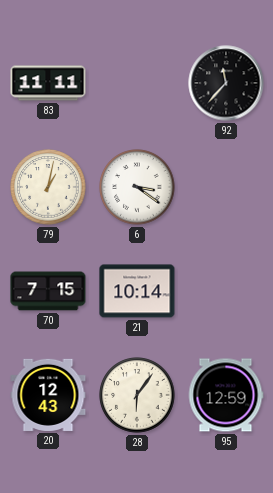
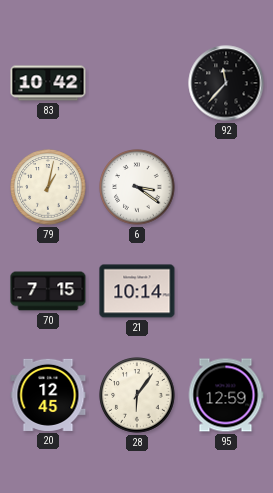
83: 11:11 -> 10:42
20: 12:43 -> 12:45
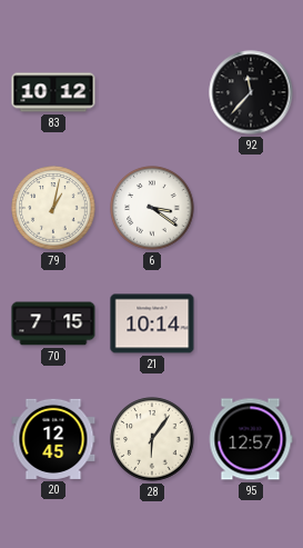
83: 10:42 -> 10:12
95: 12:59 -> 12:57
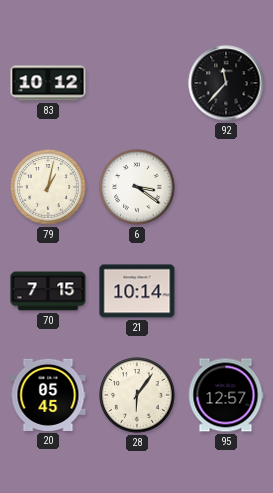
20: 12:45 -> 05:45
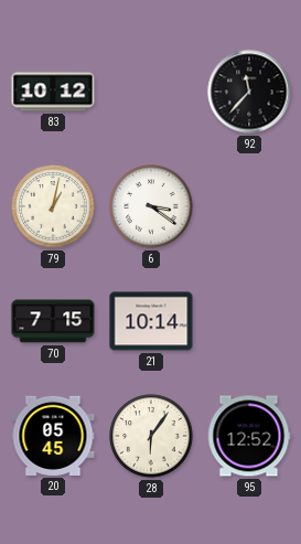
95: 12:57 -> 12:52
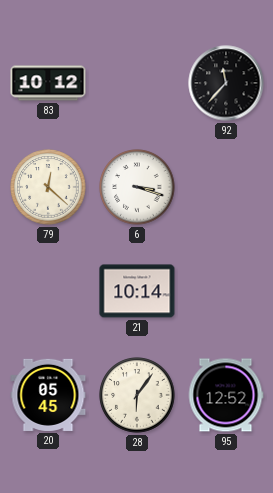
79: 1:02 -> 12:22
6: 3:21 -> 3:18
70: 7:15 -> none
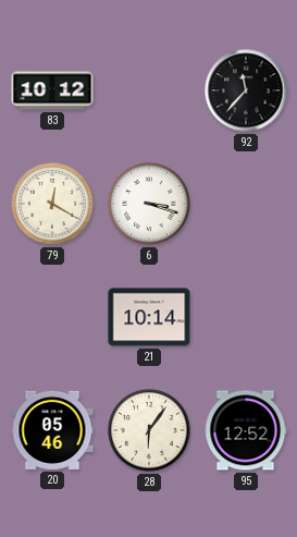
79: 12:22 -> 12:20
20: 05:45 -> 05:46
